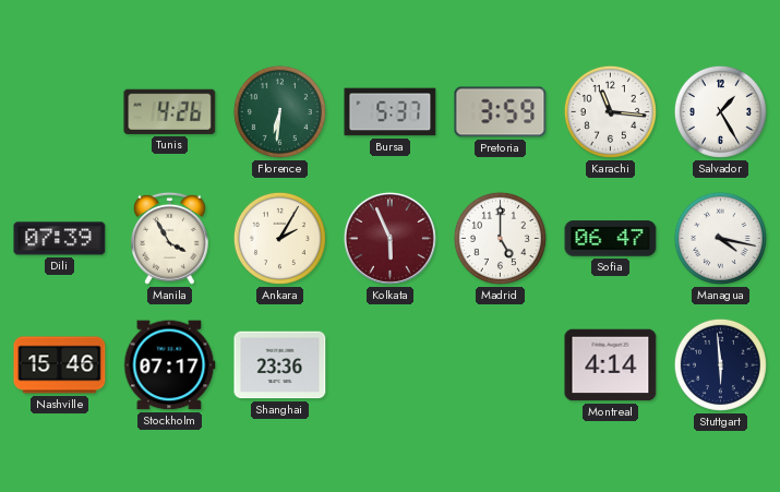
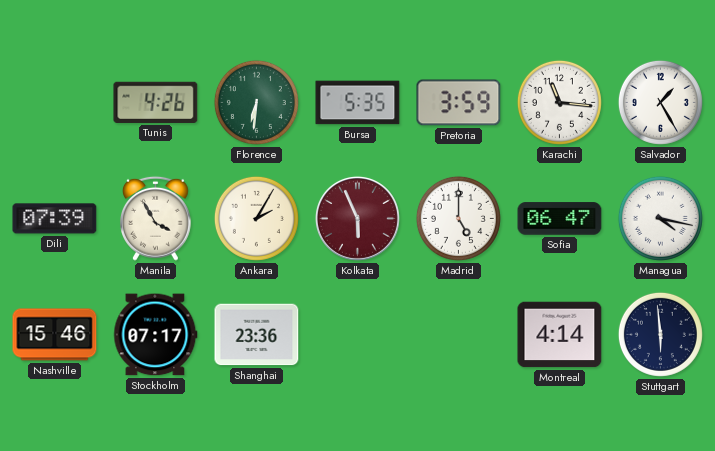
Bursa: 5:37 -> 5:35
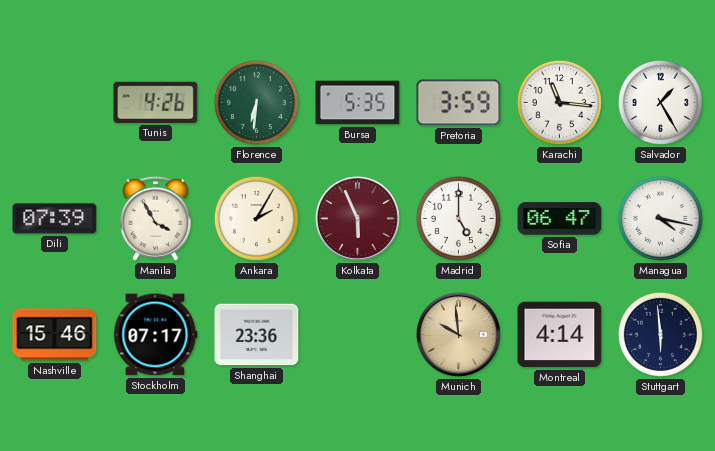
Munich: none -> 9:59
